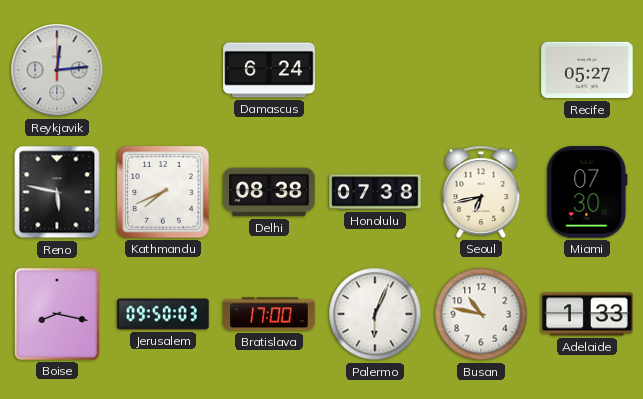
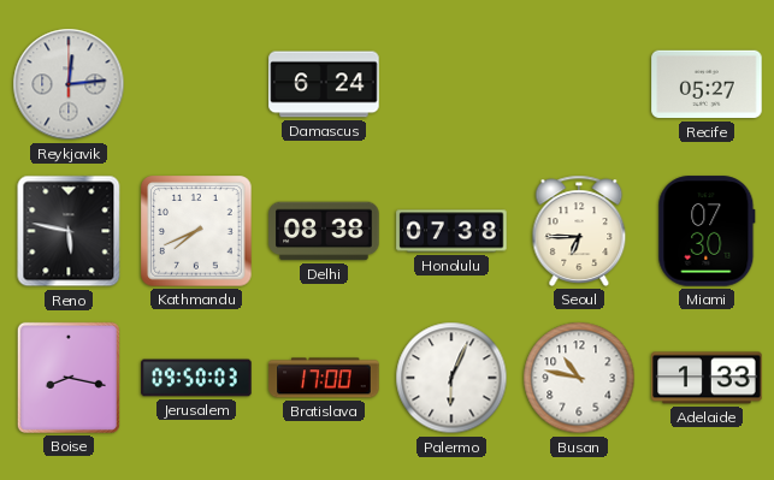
Seoul: 6:43 -> 6:45
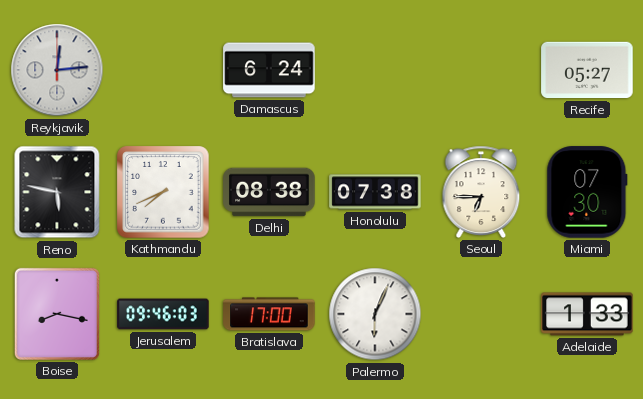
Jerusalem: 09:50 -> 09:46
Busan: 10:47 -> none
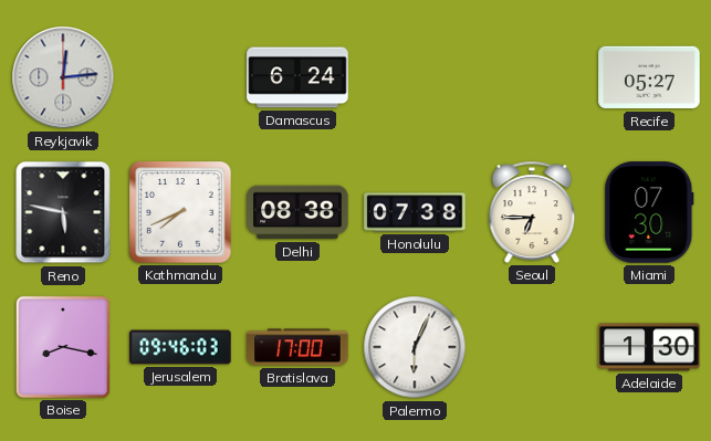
Adelaide: 1:33 -> 1:30
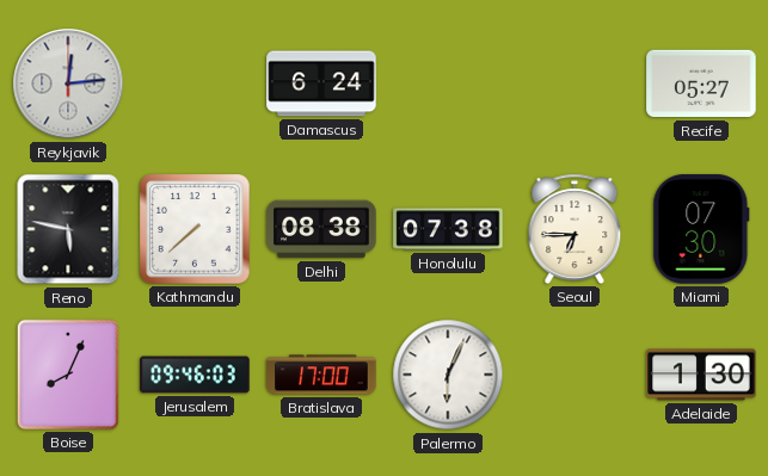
Kathmandu: 7:41 -> 7:38
Boise: 8:17 -> 8:04
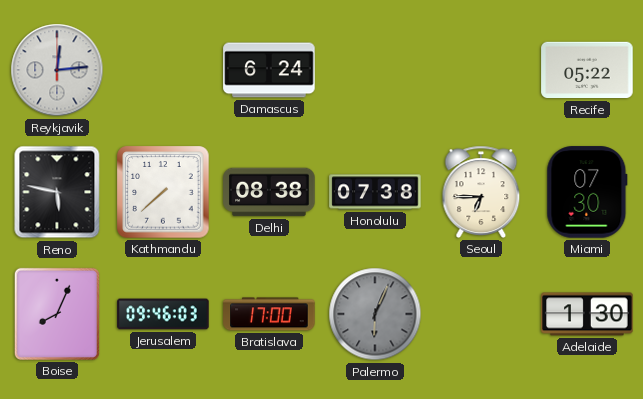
Recife: 05:27 -> 05:22
Palermo dial: white -> grey
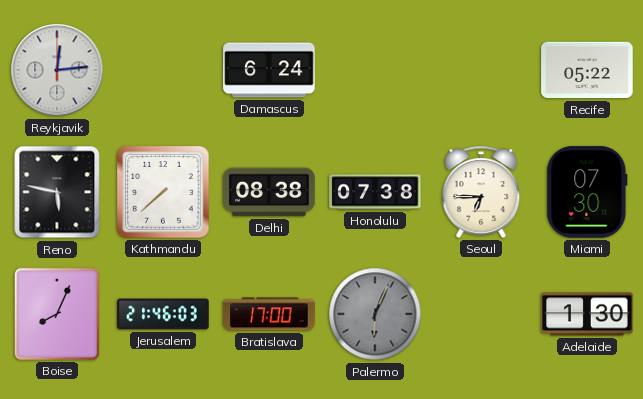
Jerusalem: 09:46 -> 21:46
